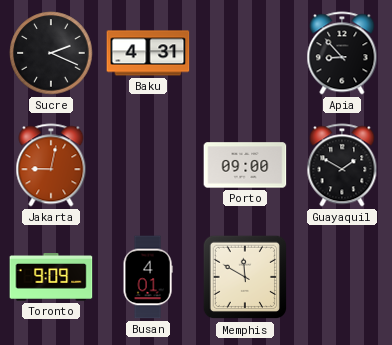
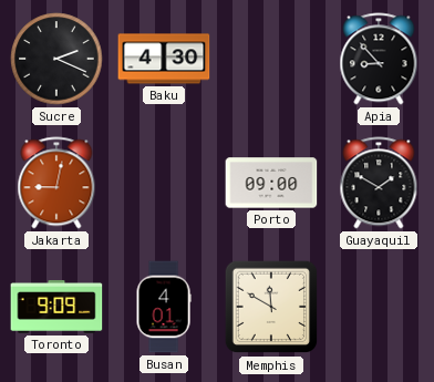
Baku: 4:31 -> 4:30
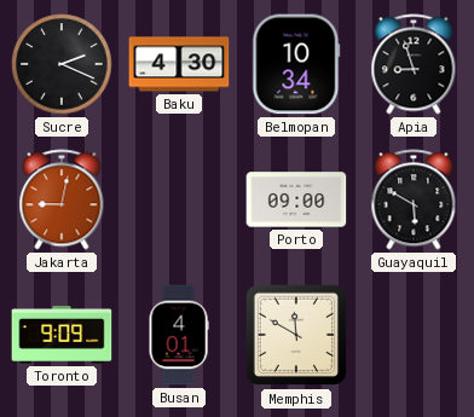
Belmopan: none -> 10:34
Apia: 8:53 -> 8:57
Guayaquil: 1:50 -> 5:50
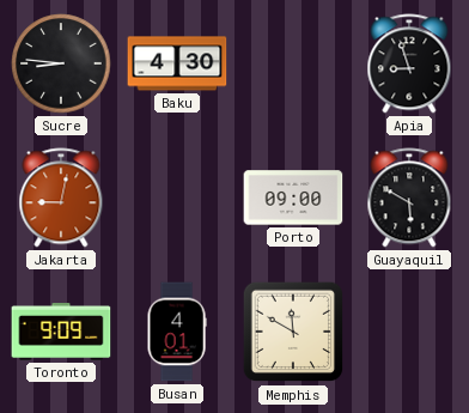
Sucre: 2:19 -> 8:46
Belmopan: 10:34 -> none
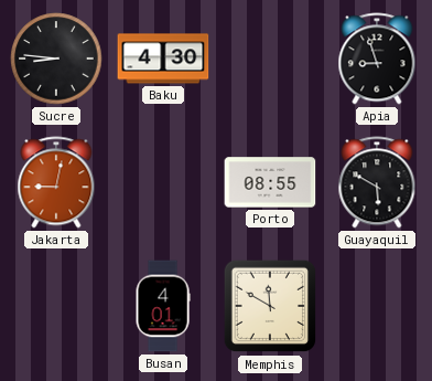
Porto: 09:00 -> 08:55
Toronto: 9:09 -> none
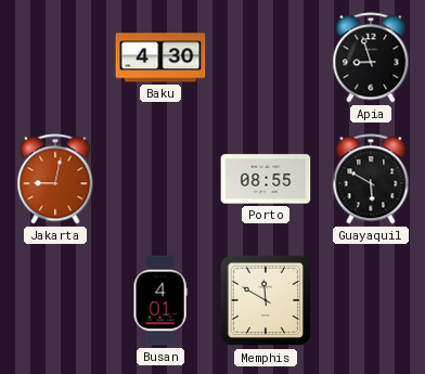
Sucre: 8:46 -> none
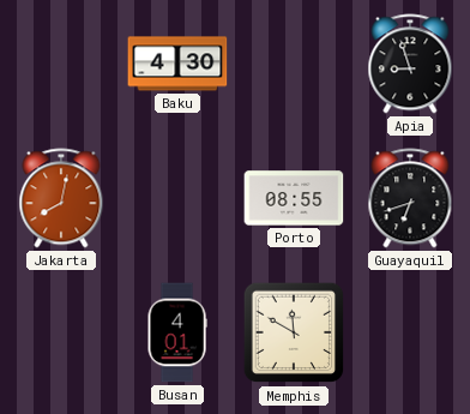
Jakarta: 9:02 -> 8:02
Guayaquil: 5:50 -> 6:42
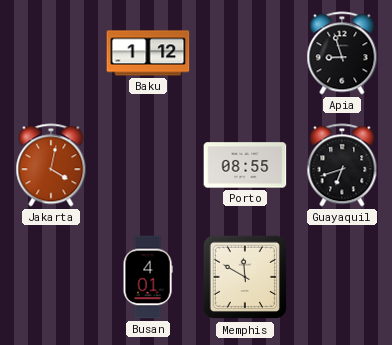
Baku: 4:30 -> 1:12
Jakarta: 8:02 -> 4:02
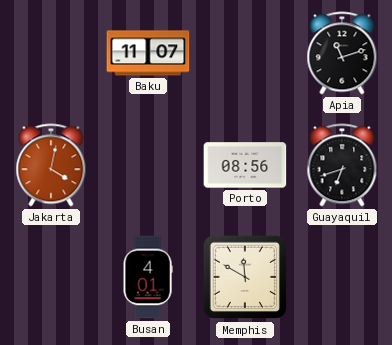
Baku: 1:12 -> 11:07
Apia: 8:57 -> 11:12
Porto: 08:55 -> 08:56
